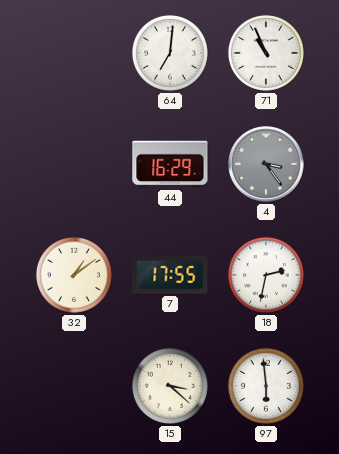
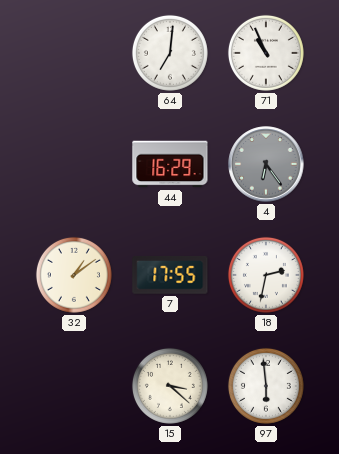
4: 3:24 -> 6:24
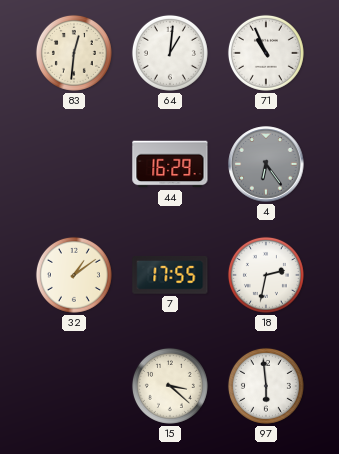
83: none -> 12:31
64: 7:01 -> 1:01
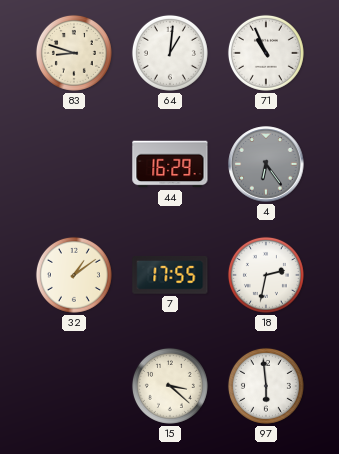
83: 12:31 -> 8:48
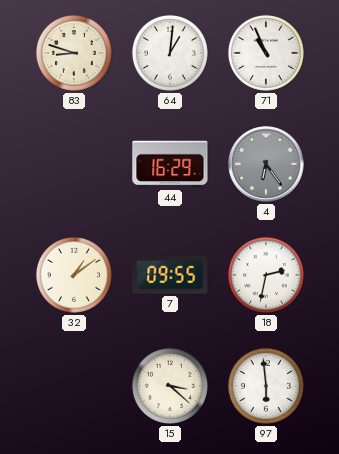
7: 17:55 -> 09:55
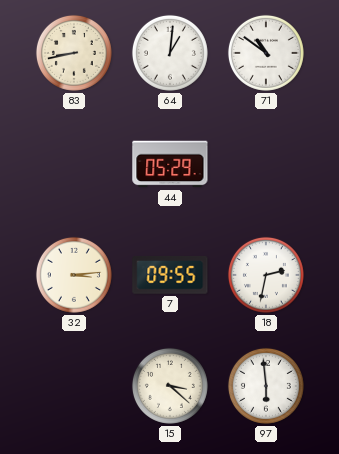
83: 8:48 -> 8:43
71: 10:56 -> 10:51
44: 16:29 -> 05:29
4: 6:24 -> none
32: 1:09 -> 3:14
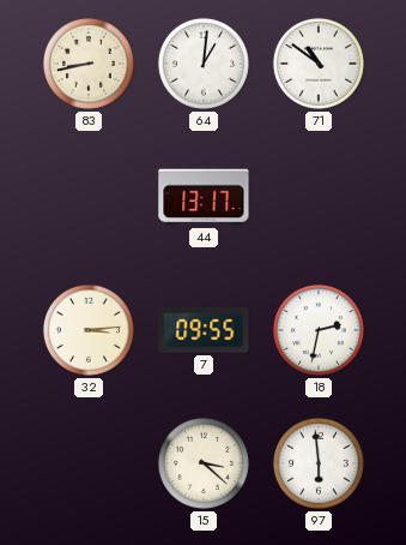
44: 05:29 -> 13:17
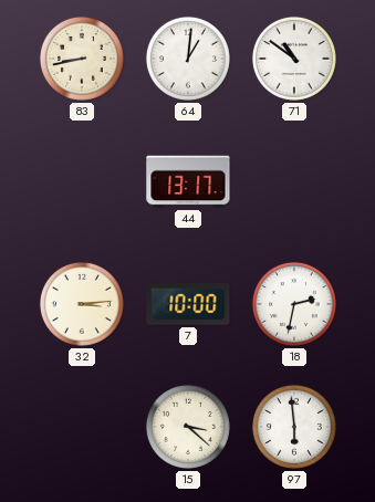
7: 09:55 -> 10:00
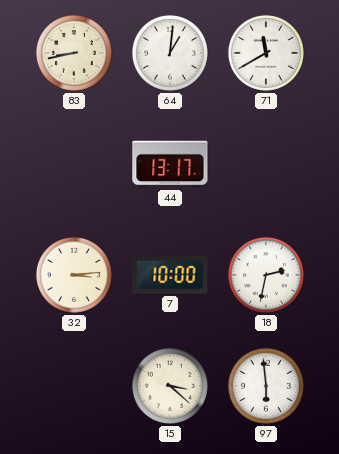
71: 10:51 -> 11:40
